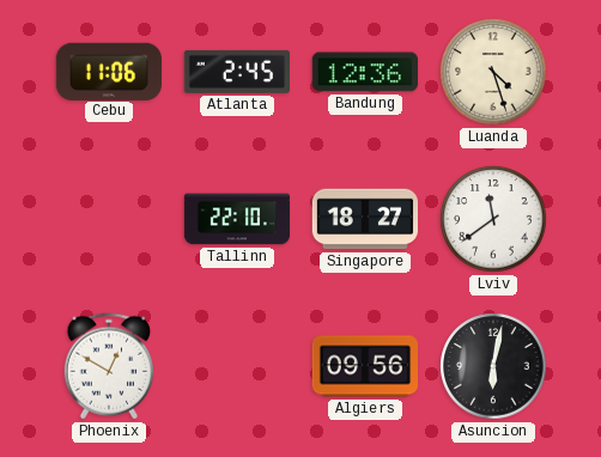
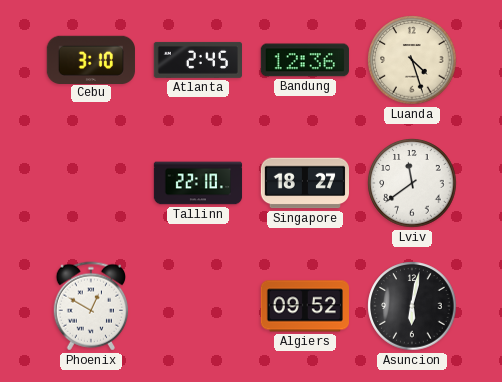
Cebu: 11:06 -> 3:10
Algiers: 09:56 -> 09:52
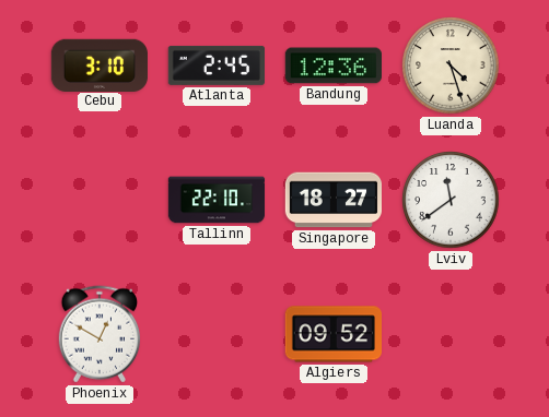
Asuncion: 6:02 -> none
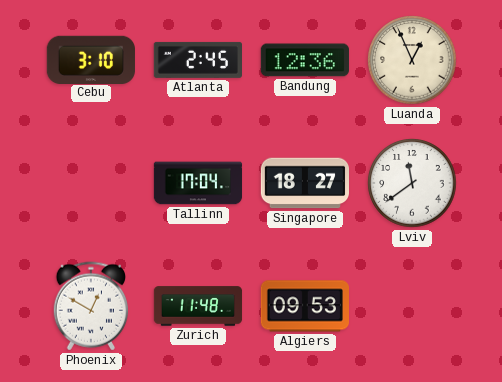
Luanda: 4:27 -> 12:56
Tallinn: 22:10 -> 17:04
Zurich: none -> 11:48
Algiers: 09:52 -> 09:53
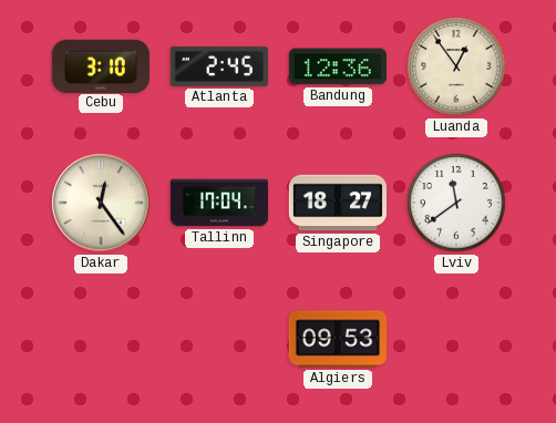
Luanda: 12:56 -> 12:54
Dakar: none -> 12:24
Phoenix: 12:50 -> none
Zurich: 11:48 -> none
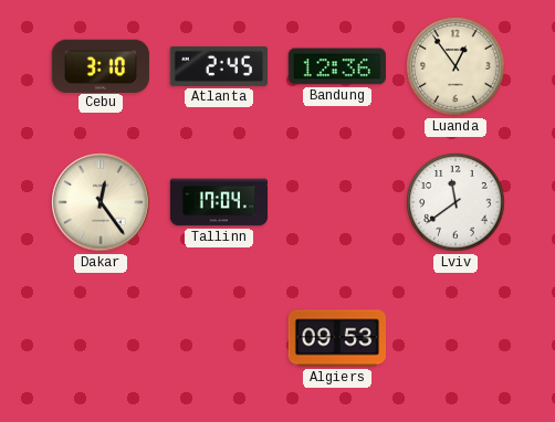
Singapore: 18:27 -> none
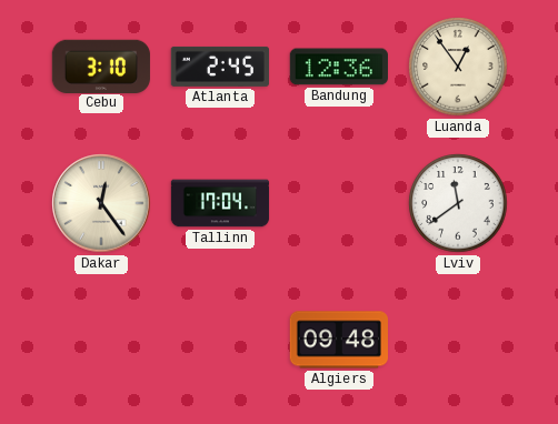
Algiers: 09:53 -> 09:48
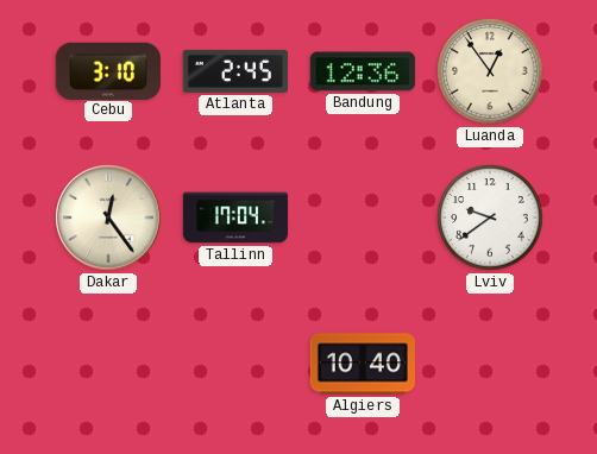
Lviv: 11:39 -> 9:39
Algiers: 09:48 -> 10:40
